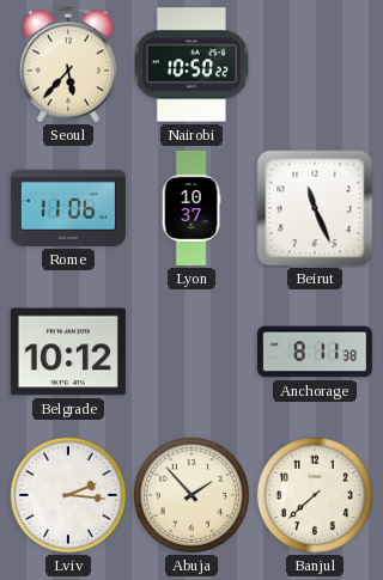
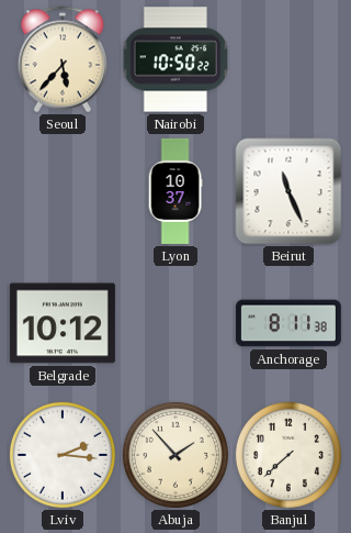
Rome: 11:06 -> none
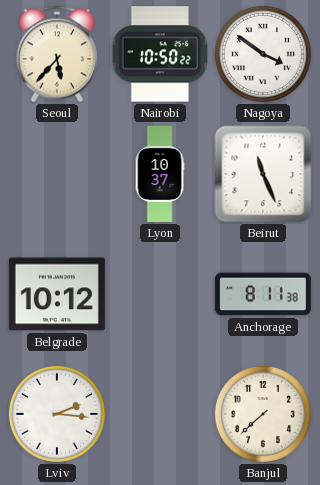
Nagoya: none -> 3:51
Abuja: 1:53 -> none
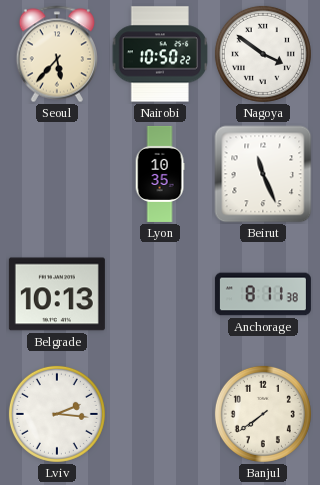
Lyon: 10:37 -> 10:35
Belgrade: 10:12 -> 10:13
Banjul: 7:38 -> 7:39
